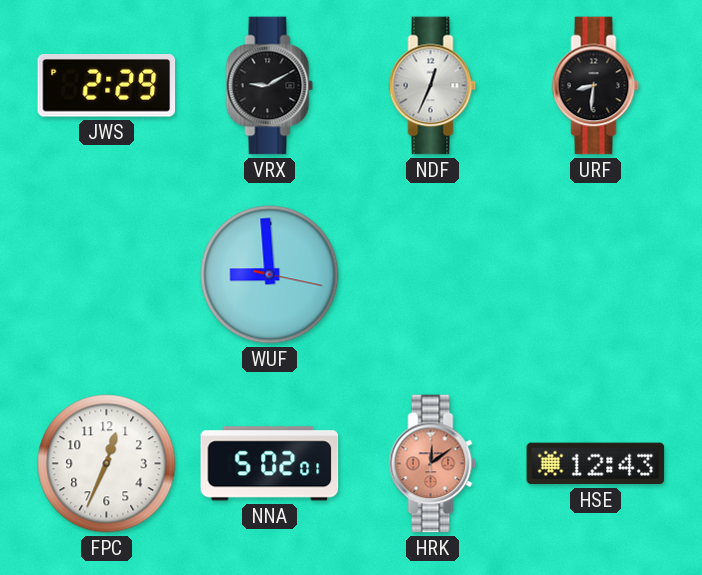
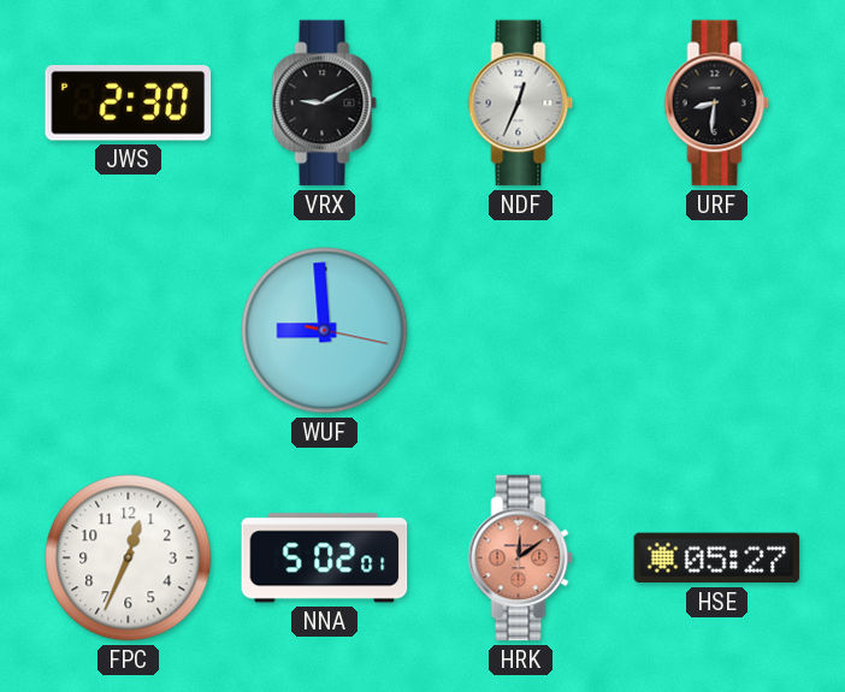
JWS: 2:29 -> 2:30
HSE: 12:43 -> 05:27
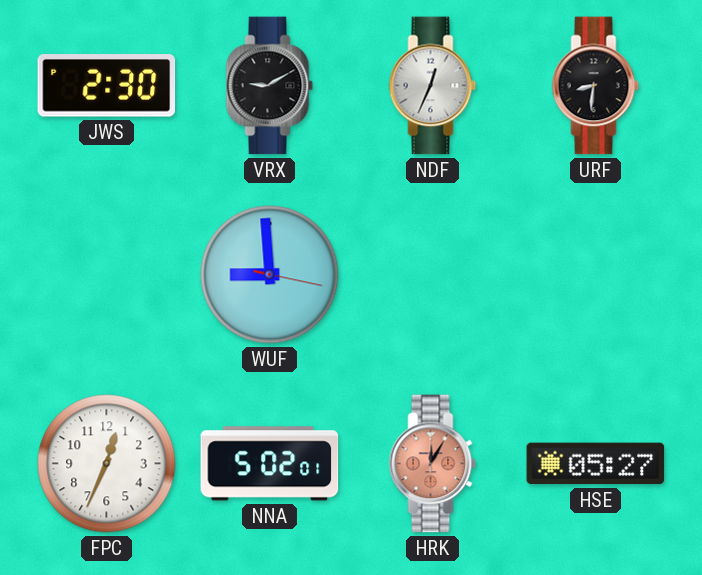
HRK: 12:09 -> 12:05
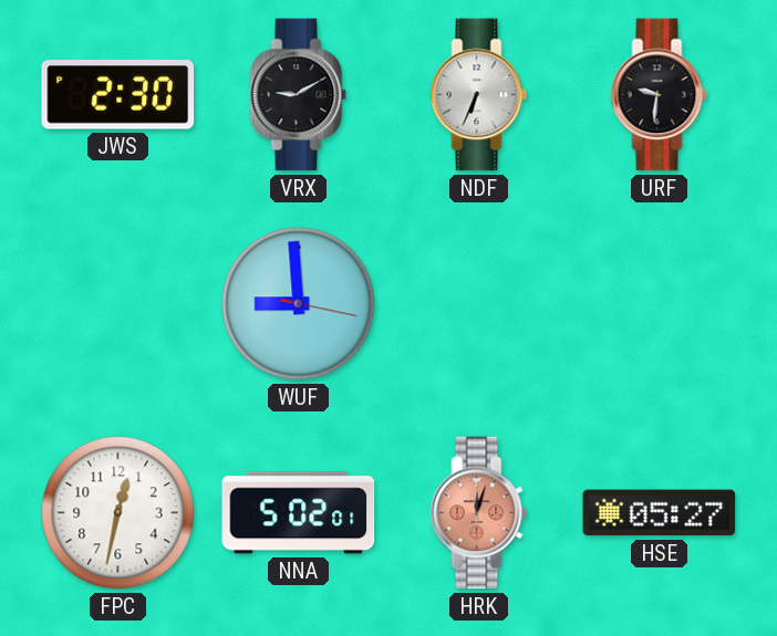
NDF: 12:34 -> 6:34
URF: 8:31 -> 9:31
FPC: 12:34 -> 12:32
HRK: 12:05 -> 12:03
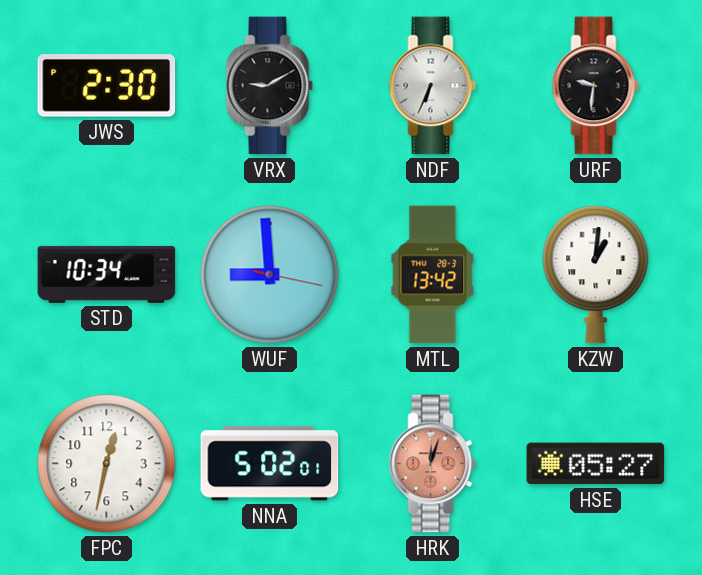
STD: none -> 10:34
MTL: none -> 13:42
KZW: none -> 1:01
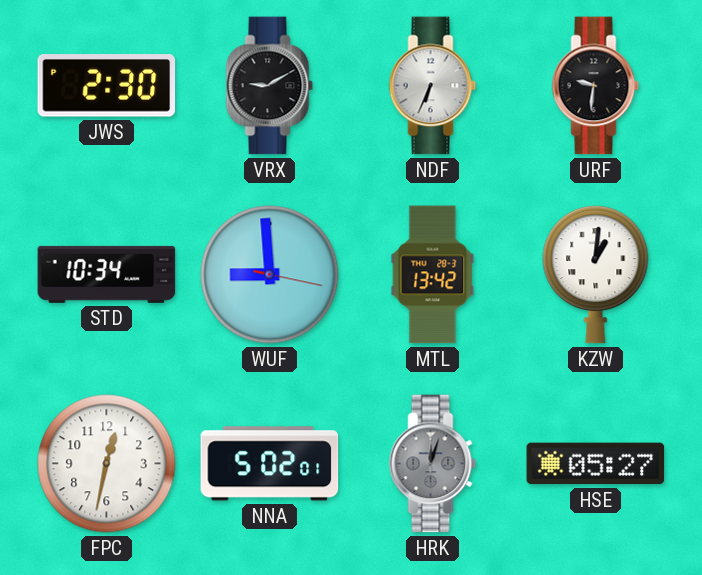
HRK dial: salmon -> grey
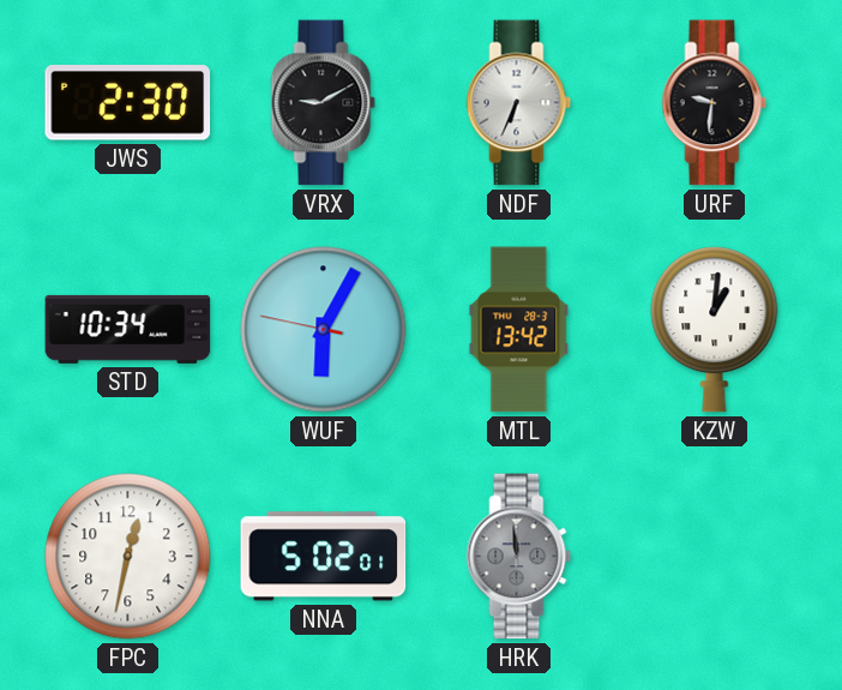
WUF: 8:59 -> 6:04
HRK: 12:03 -> 11:59
HSE: 05:27 -> none
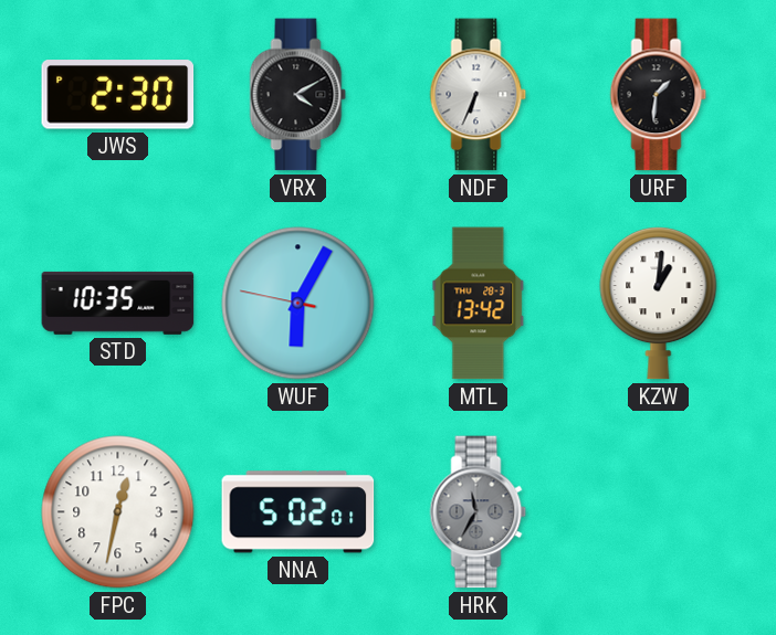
VRX: 9:10 -> 4:10
URF: 9:31 -> 1:31
STD: 10:34 -> 10:35
HRK: 11:59 -> 11:35
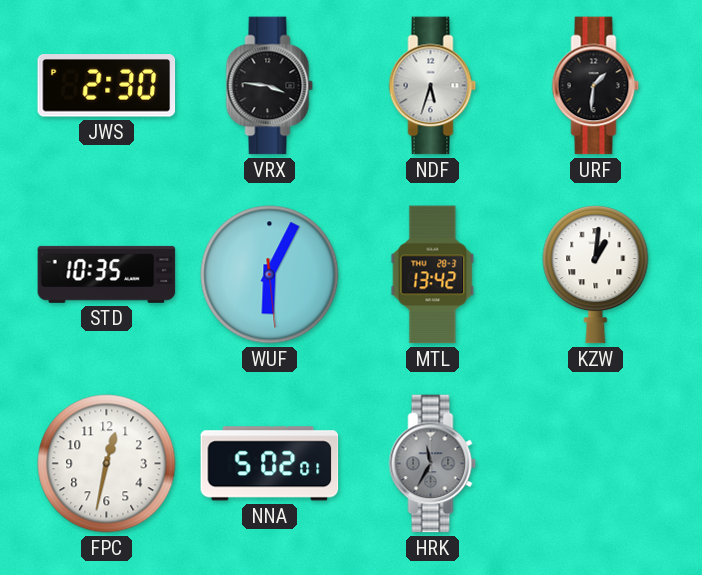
VRX: 4:10 -> 3:46
NDF: 6:34 -> 5:33
WUF: 6:04:47 -> 6:04:29
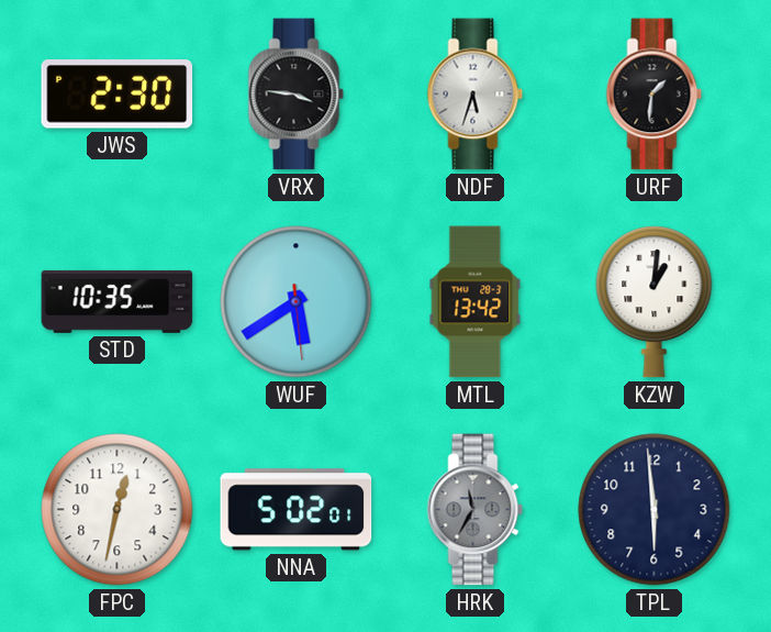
WUF: 6:04 -> 5:39
TPL: none -> 5:59
